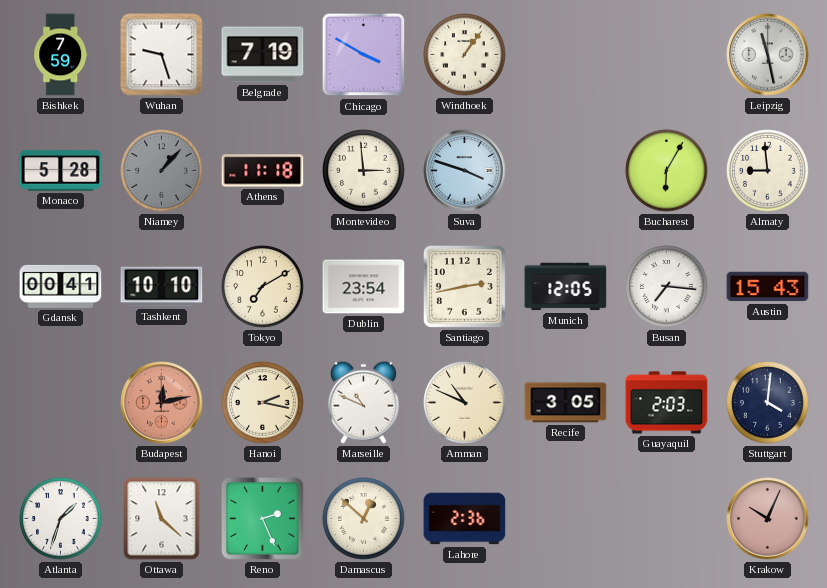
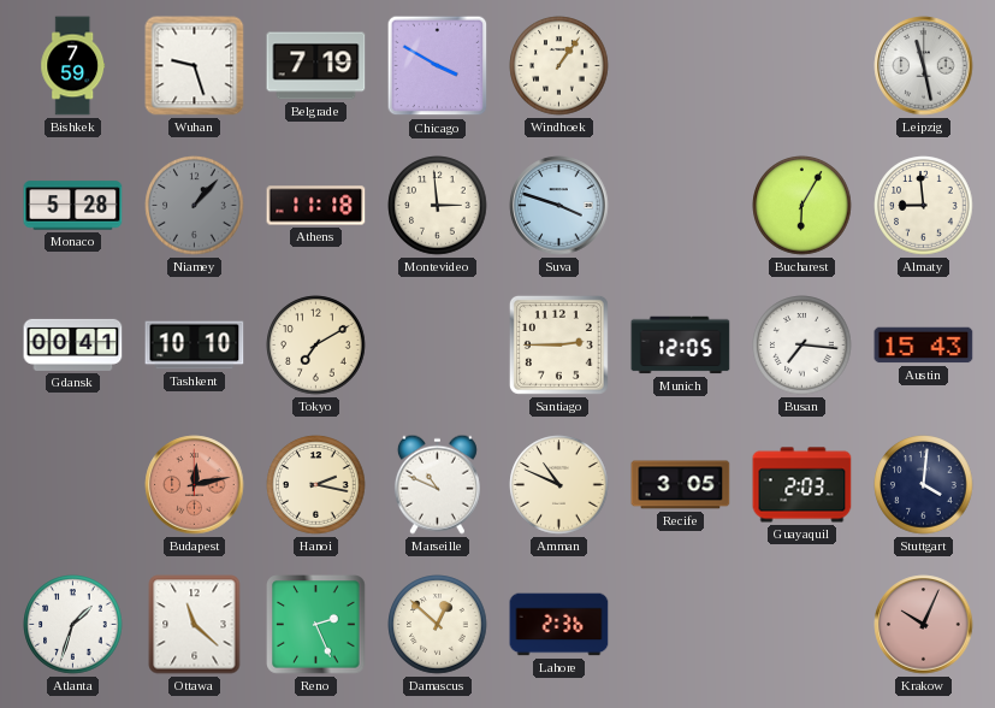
Dublin: 23:54 -> none
Santiago: 2:43 -> 2:45
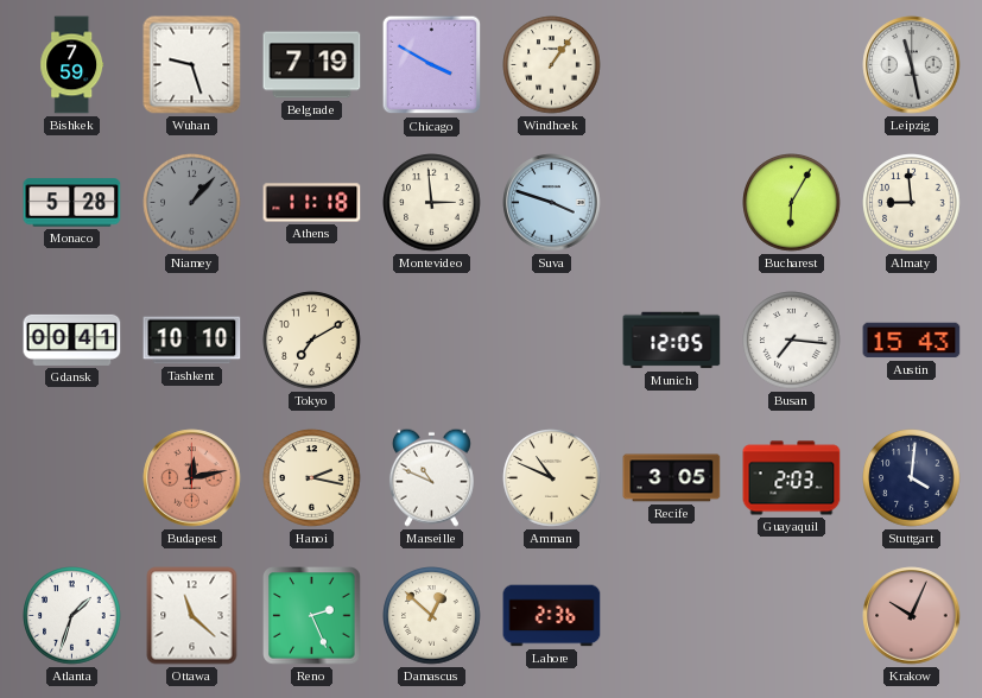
Santiago: 2:45 -> none
